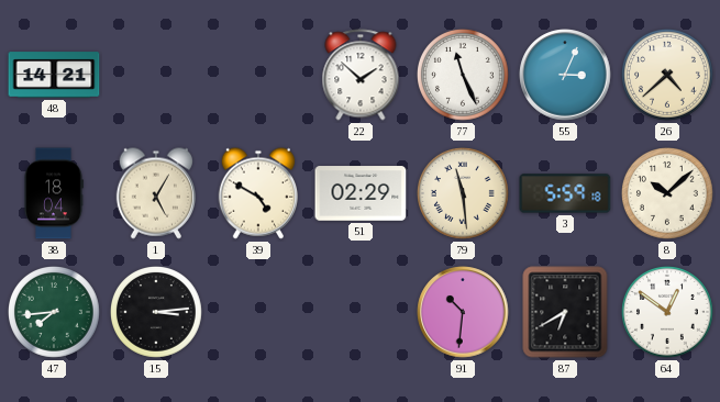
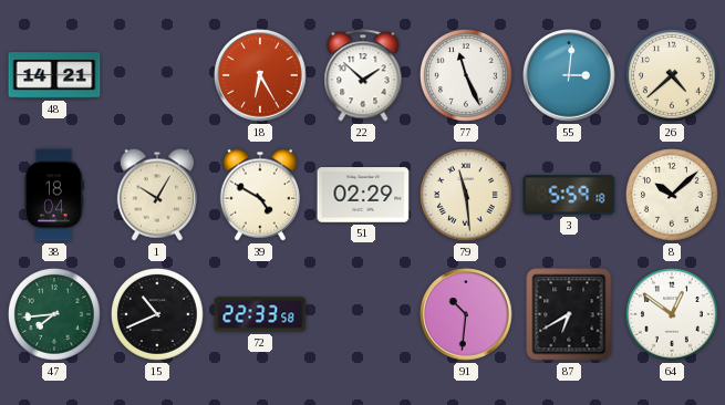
18: none -> 6:25
55: 3:04 -> 3:01
1: 5:05 -> 10:05
15: 3:14 -> 10:41
72: none -> 22:33
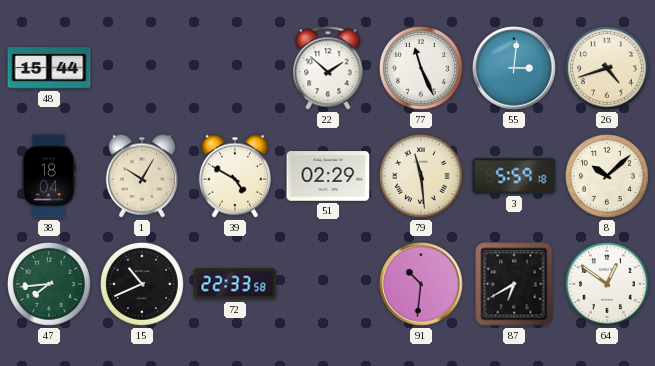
48: 14:21 -> 15:44
18: 6:25 -> none
26: 4:38 -> 4:42
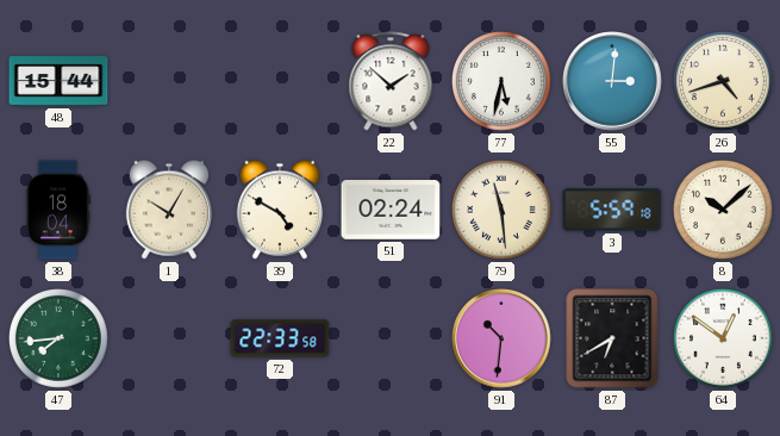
77: 11:26 -> 5:32
51: 02:29 -> 02:24
15: 10:41 -> none
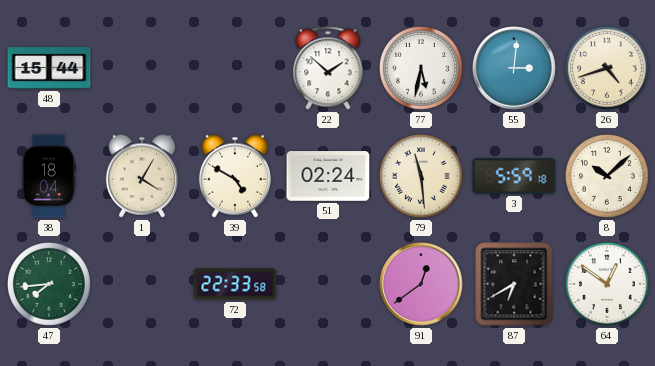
1: 10:05 -> 4:05
91: 10:31 -> 12:39
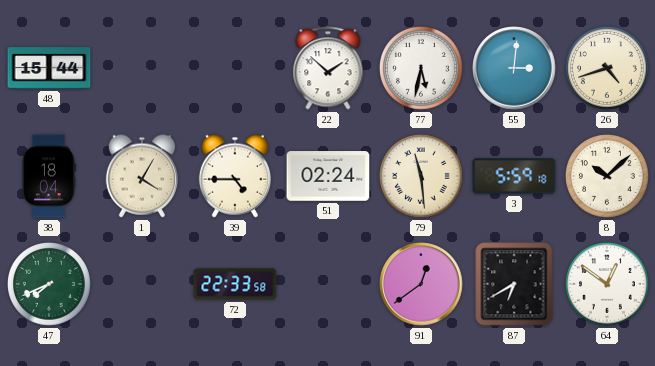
39: 4:50 -> 4:45
47: 7:44 -> 7:41
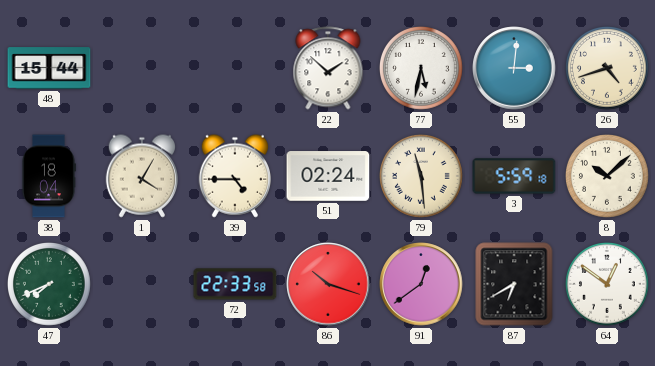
86: none -> 10:18
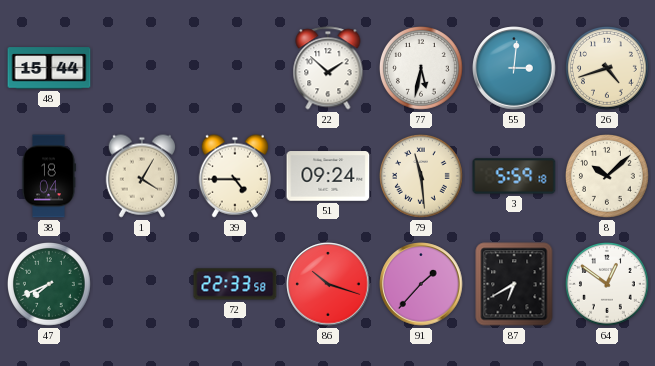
51: 02:24 -> 09:24
91: 12:39 -> 1:37
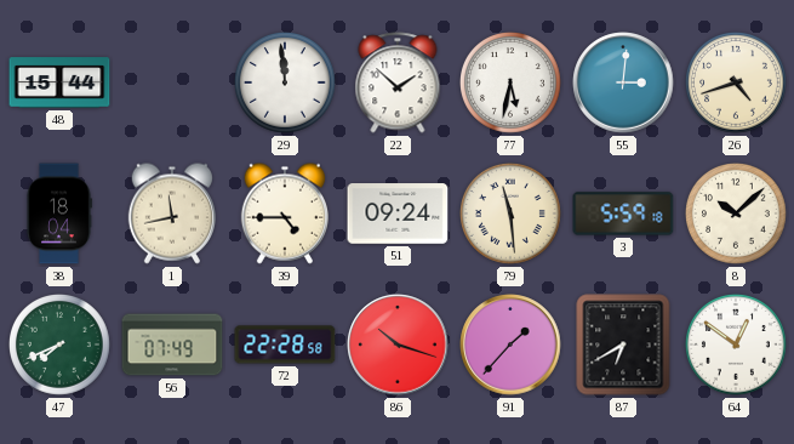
29: none -> 11:59
1: 4:05 -> 11:43
56: none -> 07:49
72: 22:33 -> 22:28
